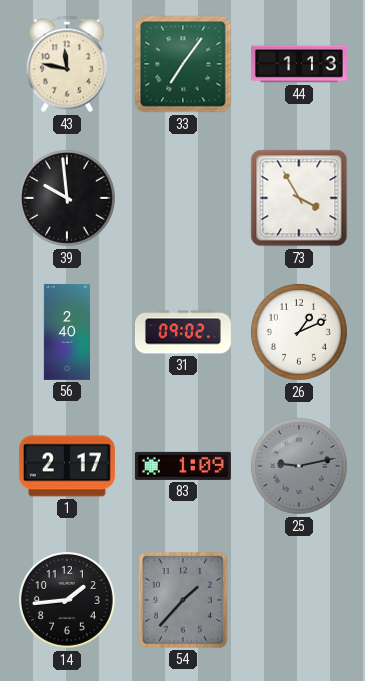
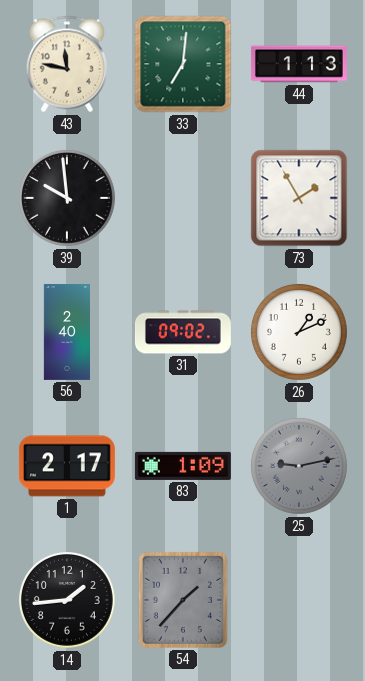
33: 7:06 -> 7:01
73: 3:55 -> 1:55
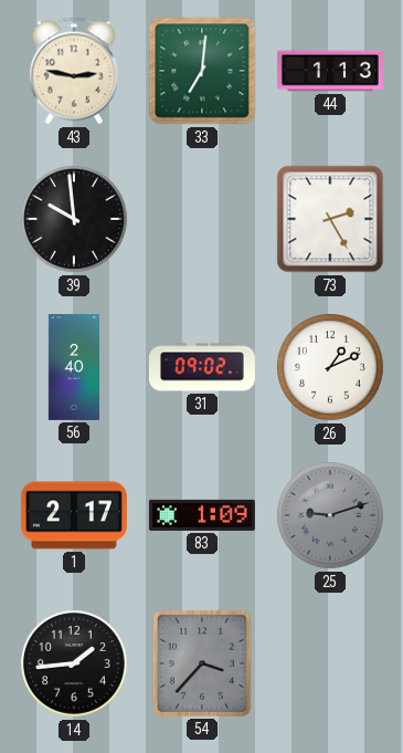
43: 11:47 -> 2:47
73: 1:55 -> 2:25
25: 9:13 -> 9:12
54: 1:37 -> 3:37
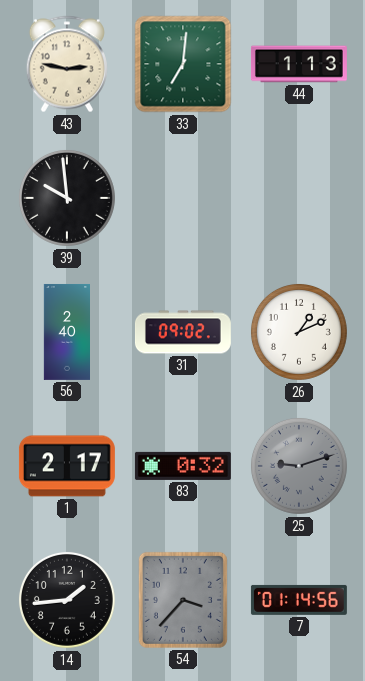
73: 2:25 -> none
83: 1:09 -> 0:32
7: none -> 01:14
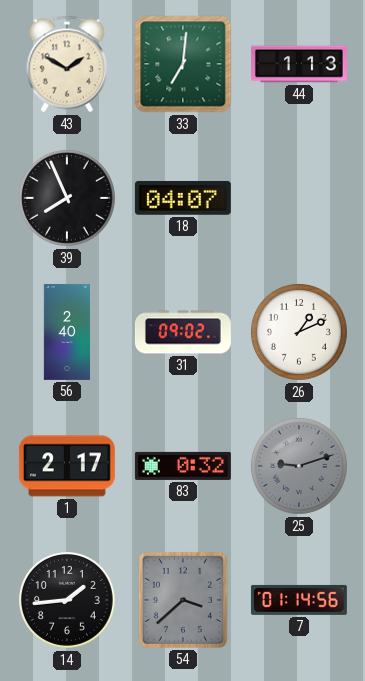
43: 2:47 -> 1:50
39: 9:59 -> 7:56
18: none -> 04:07
54: 3:37 -> 3:38
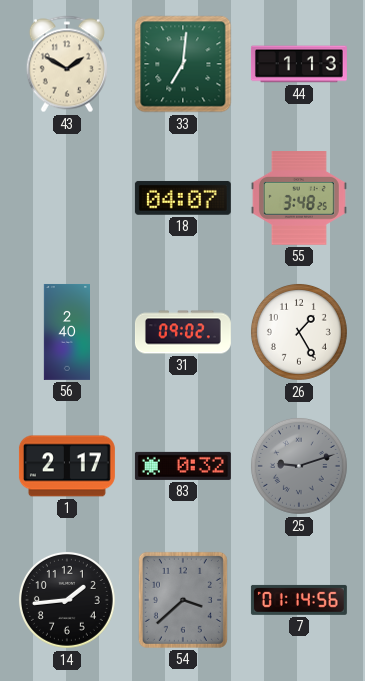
39: 7:56 -> none
55: none -> 3:48
26: 1:11 -> 1:25
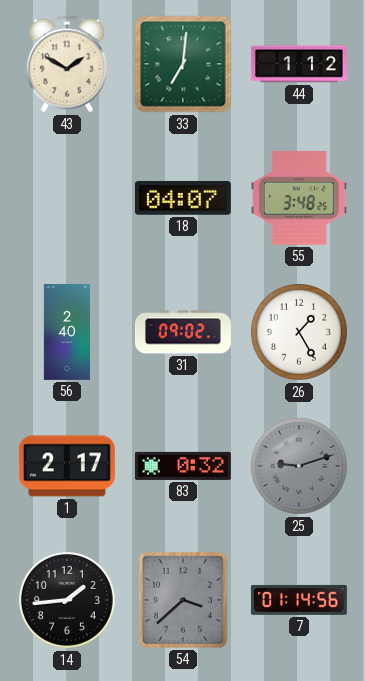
44: 1:13 -> 1:12
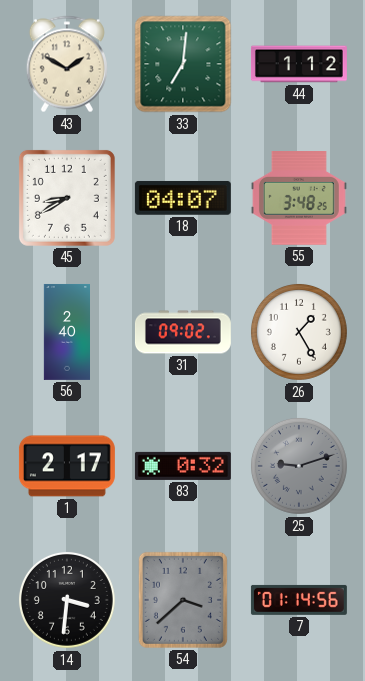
45: none -> 8:40
14: 1:44 -> 3:31
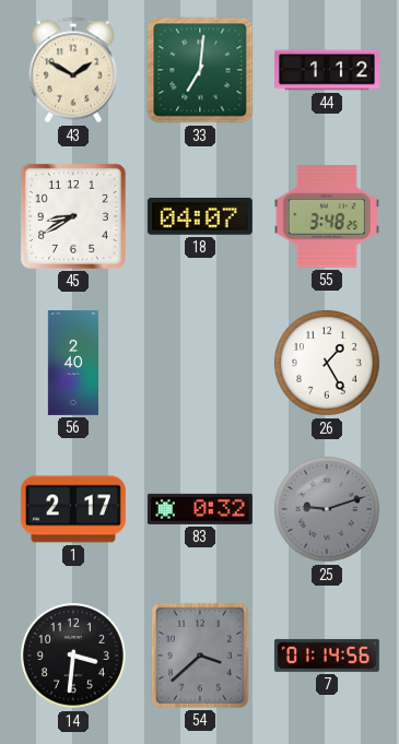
31: 09:02 -> none
